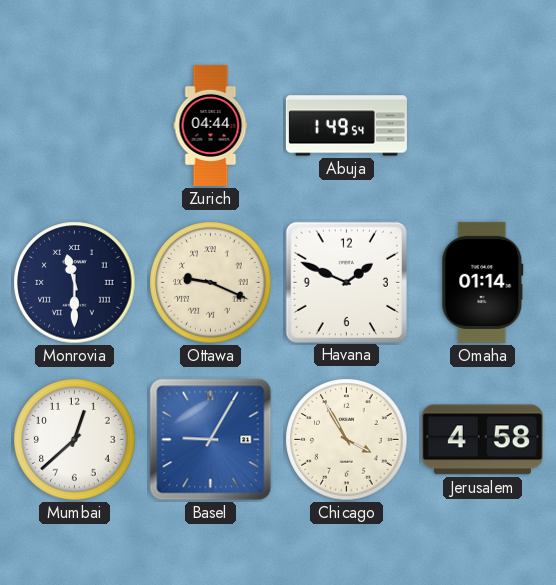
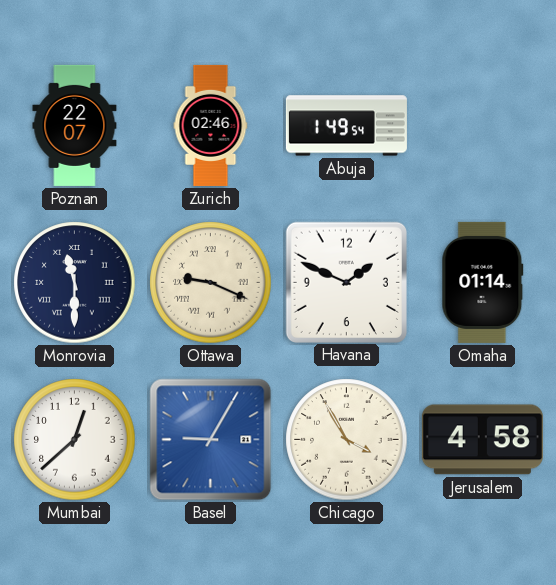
Poznan: none -> 22:07
Zurich: 04:44 -> 02:46
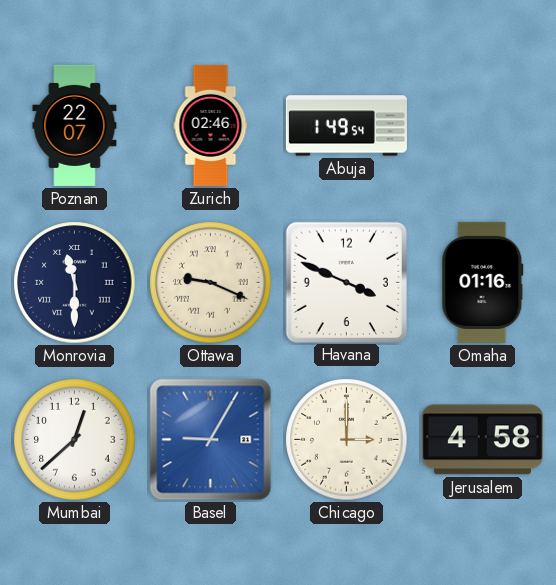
Havana: 1:49 -> 3:49
Omaha: 01:14 -> 01:16
Chicago: 3:55 -> 3:00
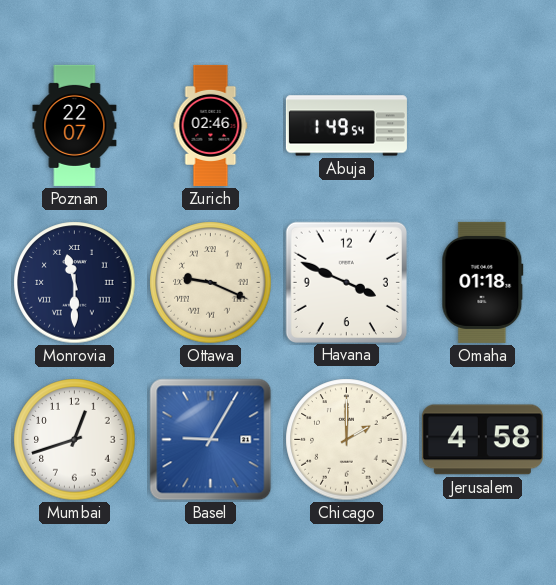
Omaha: 01:16 -> 01:18
Mumbai: 12:38 -> 12:42
Chicago: 3:00 -> 2:00
